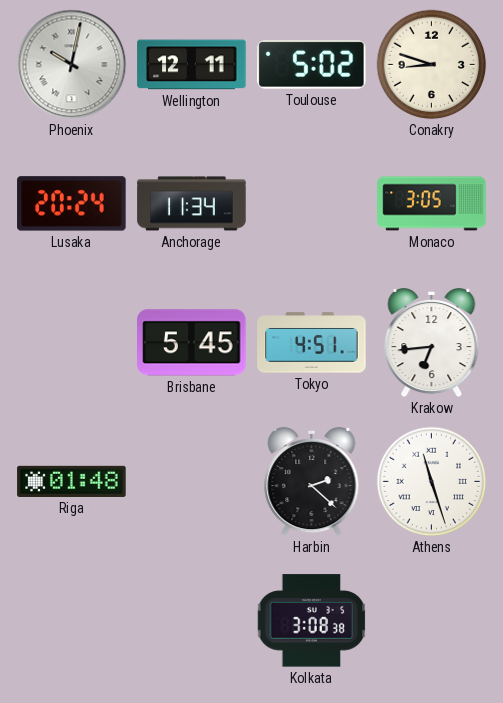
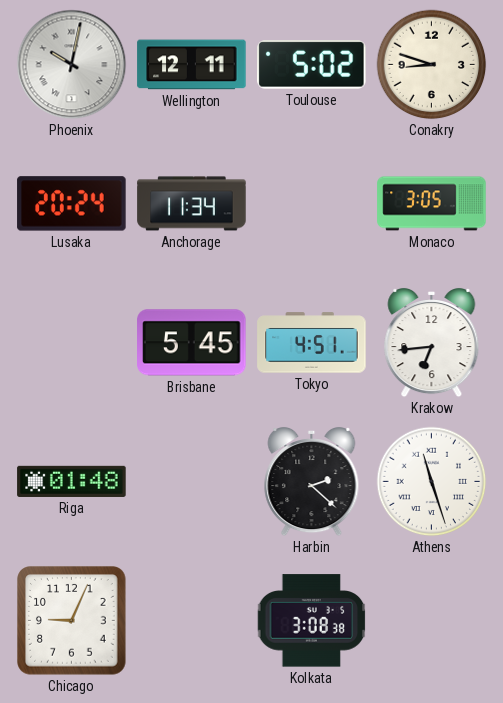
Chicago: none -> 9:04
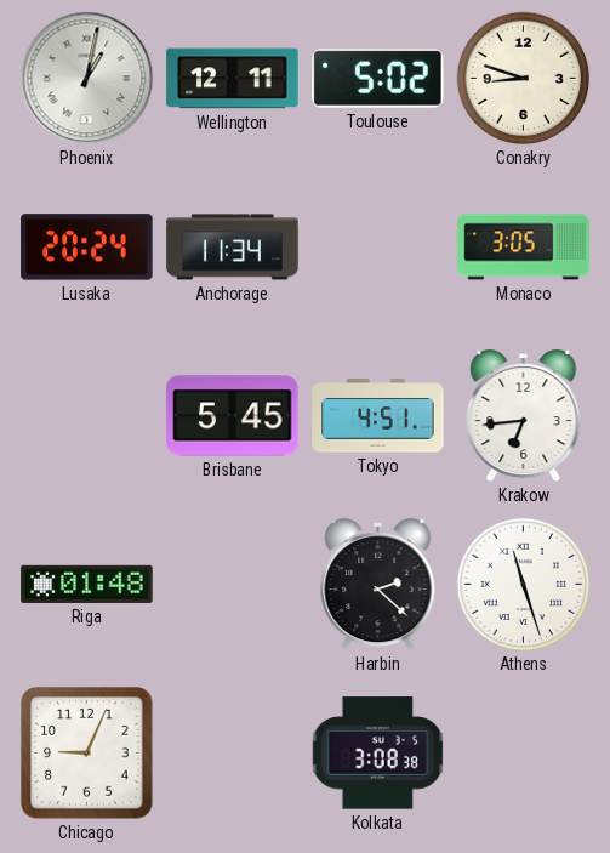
Phoenix: 10:02 -> 1:02
